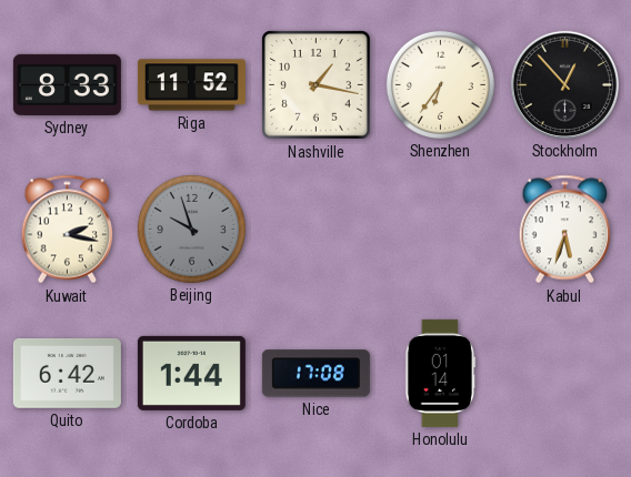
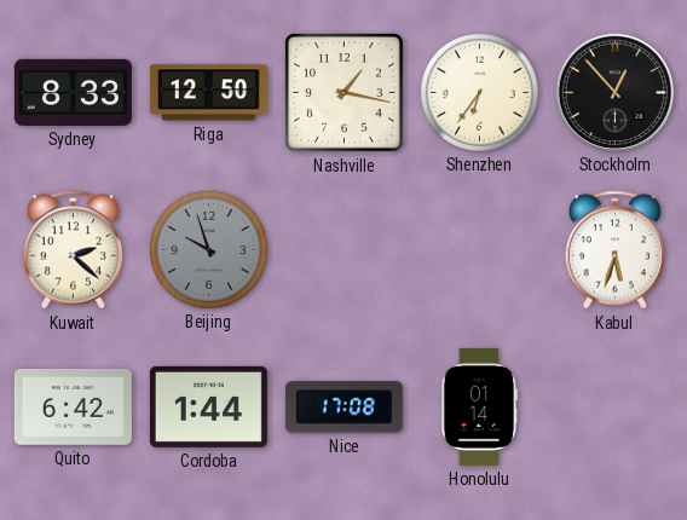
Riga: 11:52 -> 12:50
Kuwait: 2:17 -> 2:22
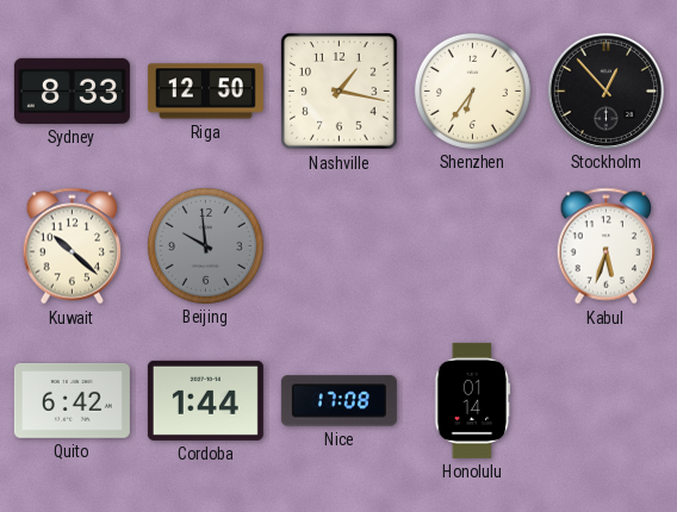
Kuwait: 2:22 -> 10:22
Beijing: 9:57 -> 9:59
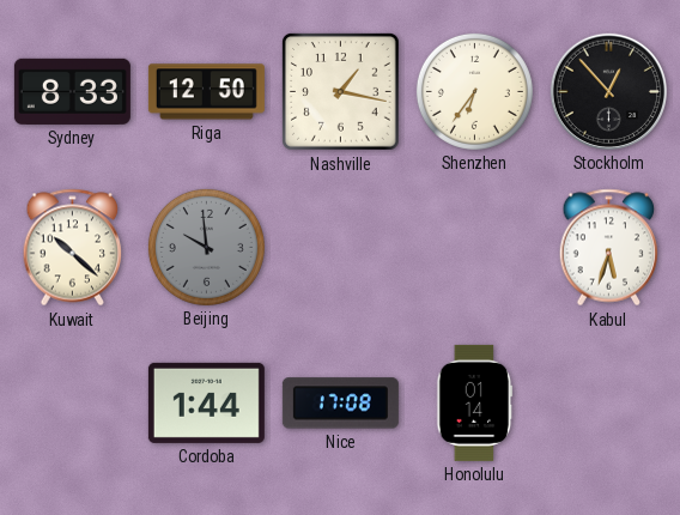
Quito: 6:42 -> none
